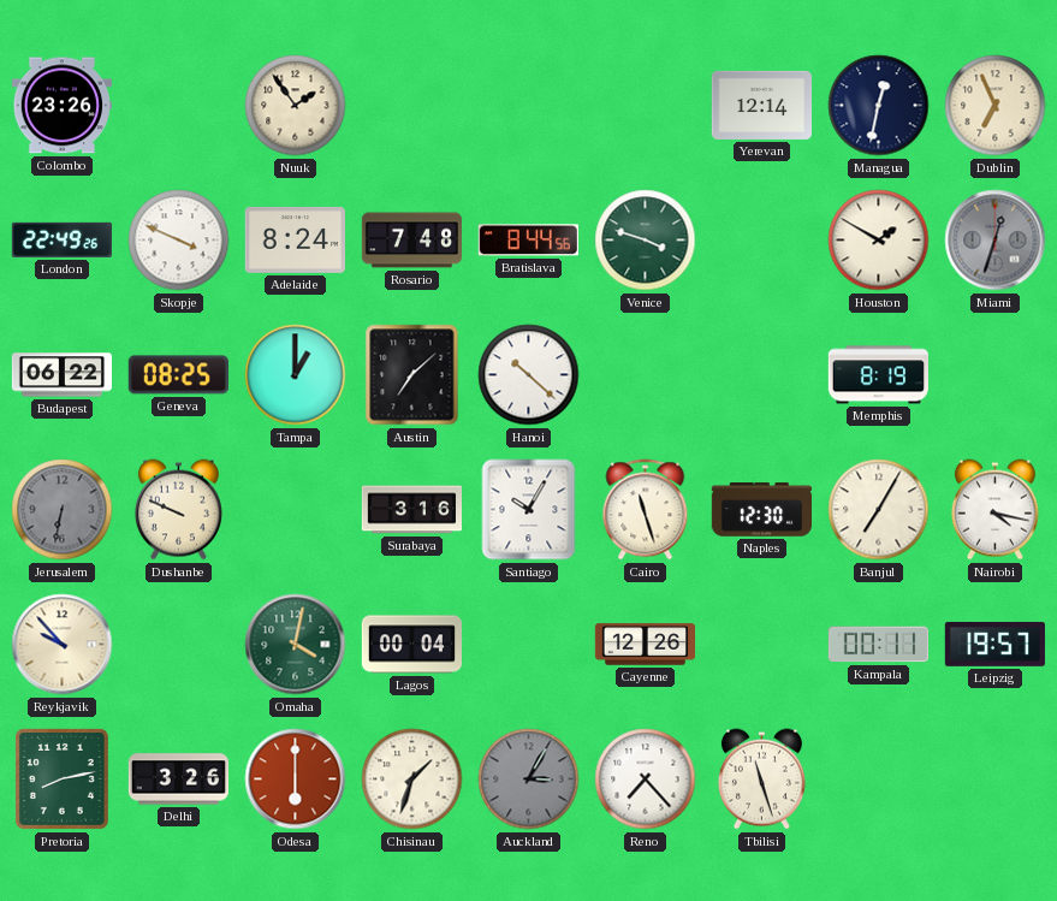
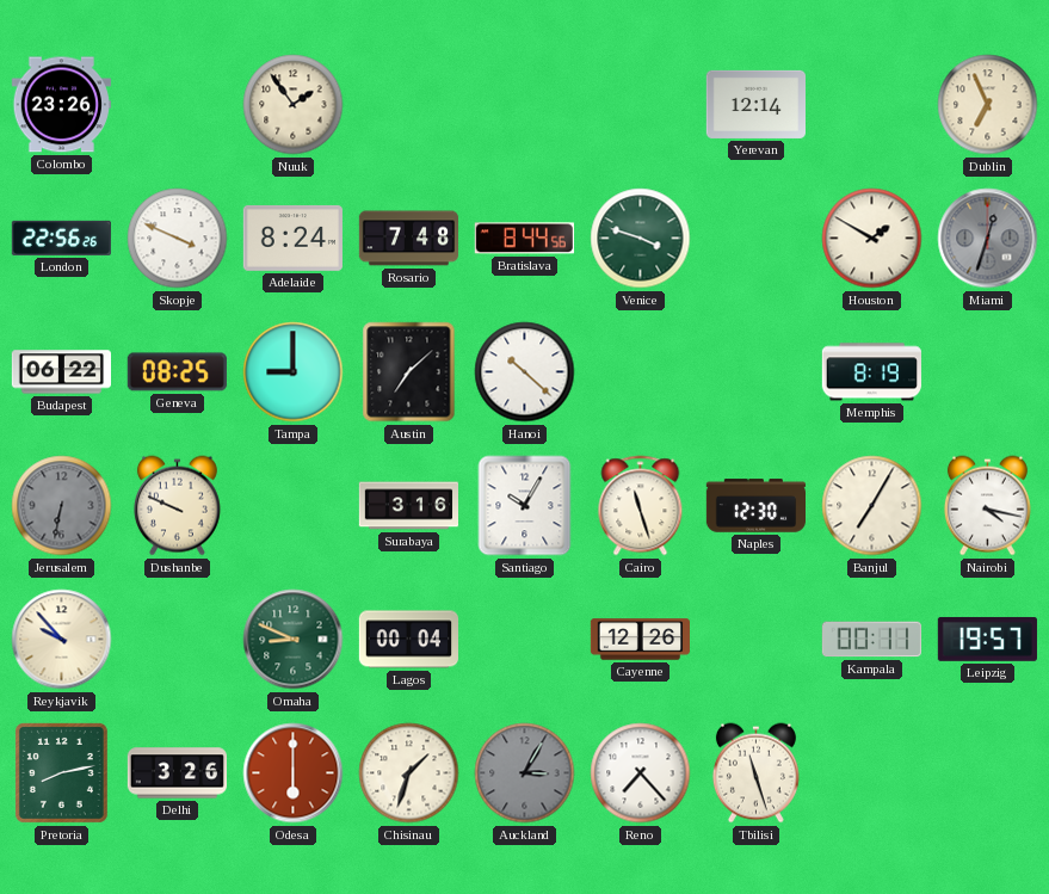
Managua: 12:32 -> none
London: 22:49 -> 22:56
Tampa: 1:00 -> 9:00
Omaha: 4:02 -> 8:49
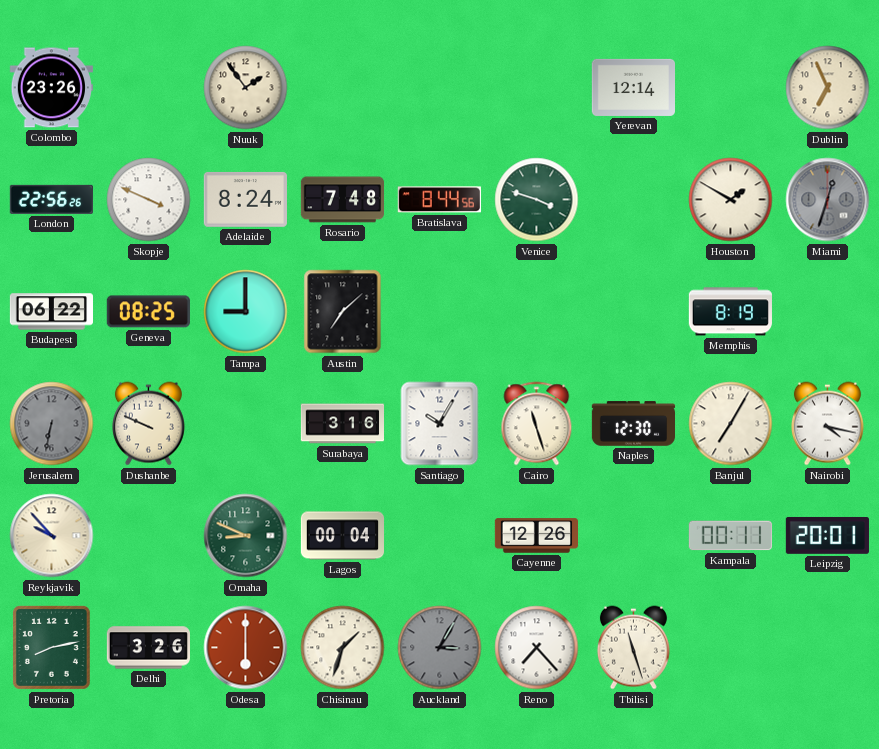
Hanoi: 10:22 -> none
Leipzig: 19:57 -> 20:01
